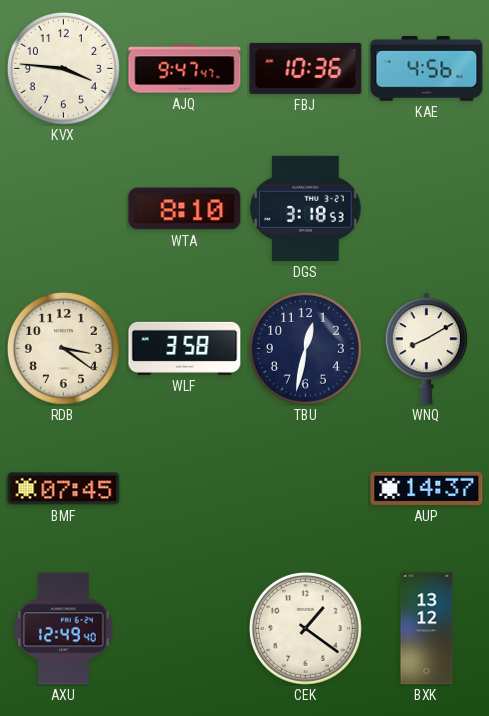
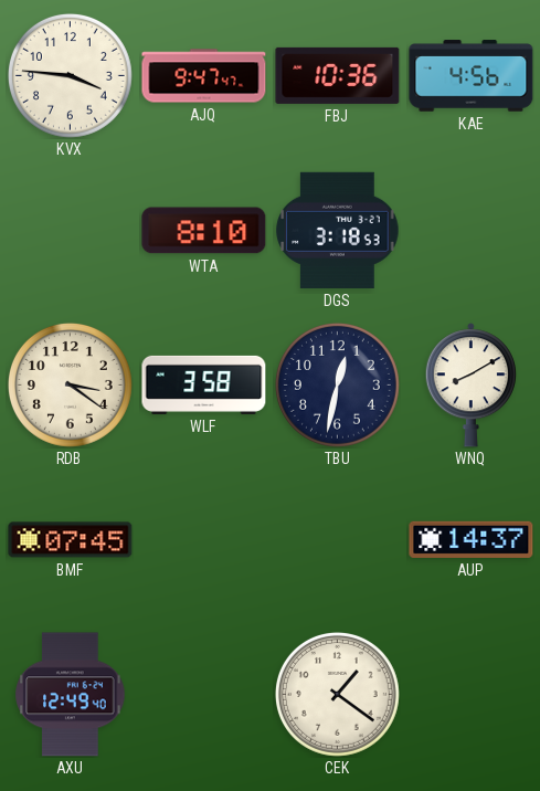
BXK: 13:12 -> none
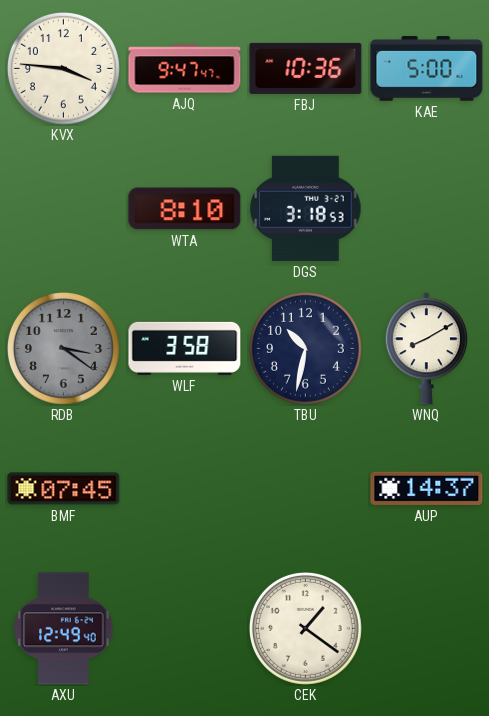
KAE: 4:56 -> 5:00
RDB dial: cream -> grey
TBU: 12:32 -> 10:32
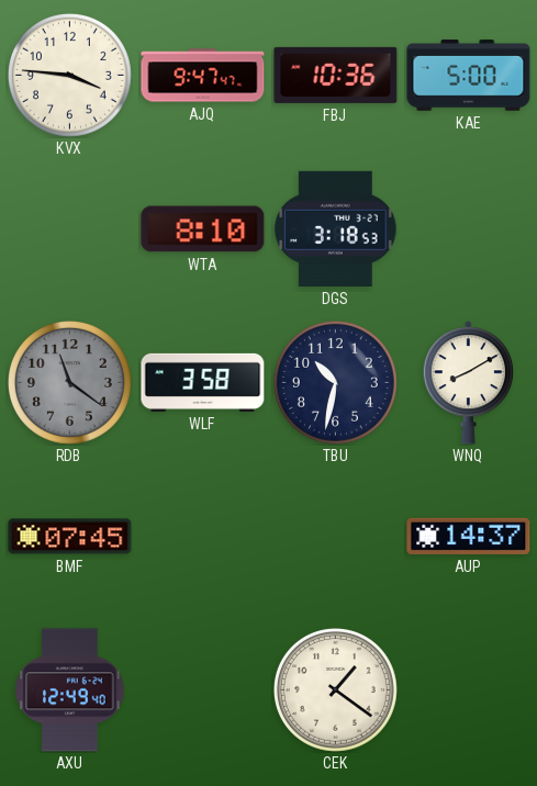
RDB: 3:21 -> 11:21
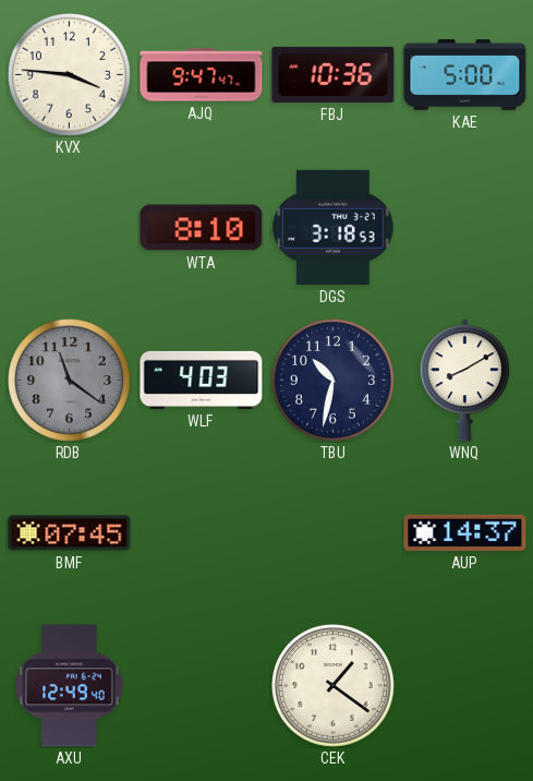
WLF: 3:58 -> 4:03
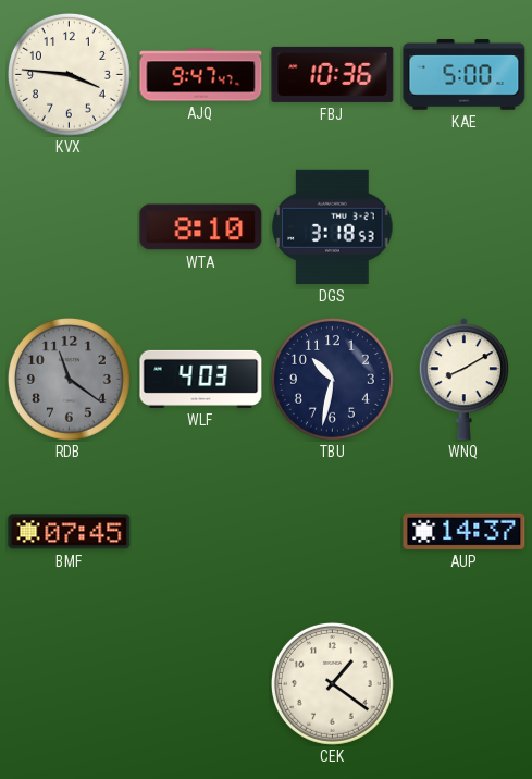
AXU: 12:49 -> none
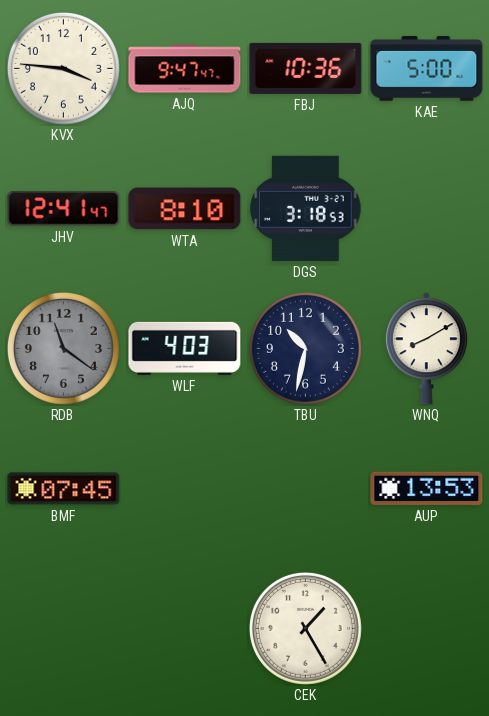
JHV: none -> 12:41
AUP: 14:37 -> 13:53
CEK: 1:21 -> 1:25
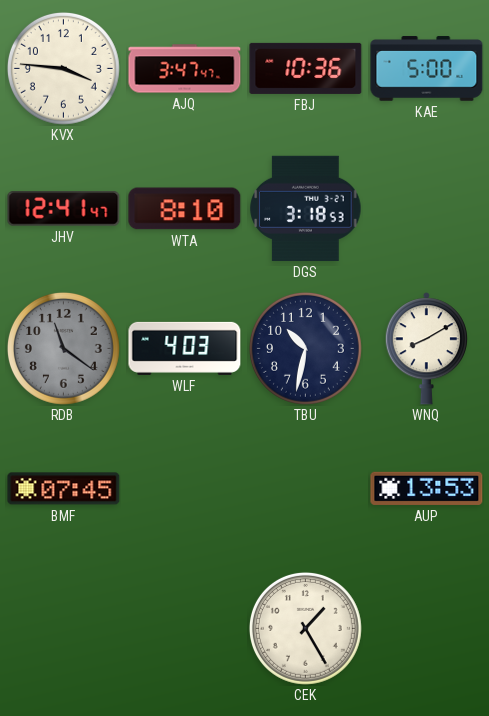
AJQ: 9:47 -> 3:47
